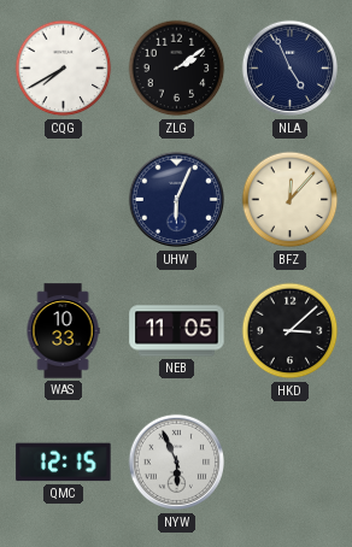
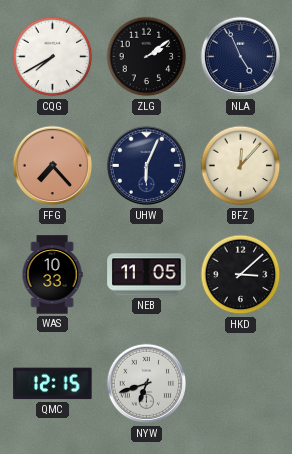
FFG: none -> 7:23
NYW: 5:56 -> 6:42
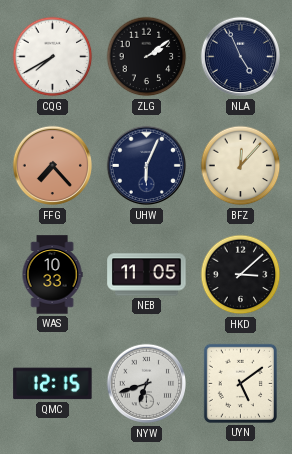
UYN: none -> 5:09
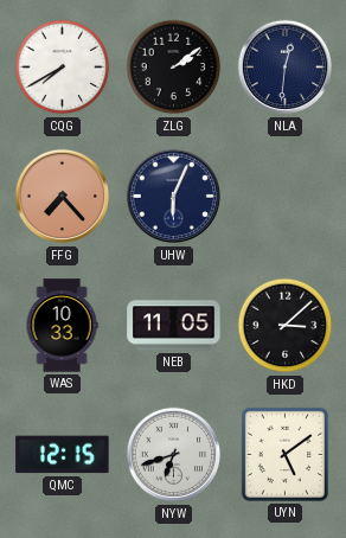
NLA: 4:56 -> 12:31
BFZ: 12:07 -> none
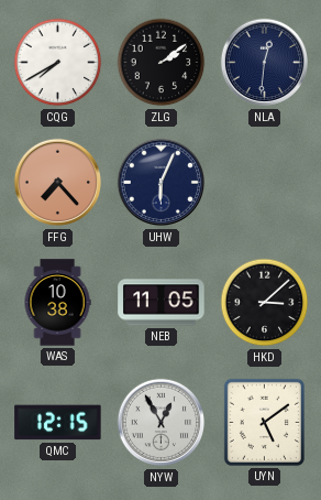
WAS: 10:33 -> 10:38
NYW: 6:42 -> 12:55
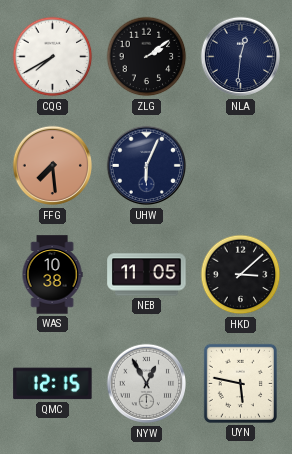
FFG: 7:23 -> 7:29
UYN: 5:09 -> 5:47
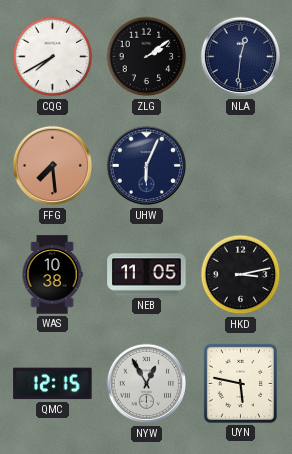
HKD: 3:08 -> 3:13
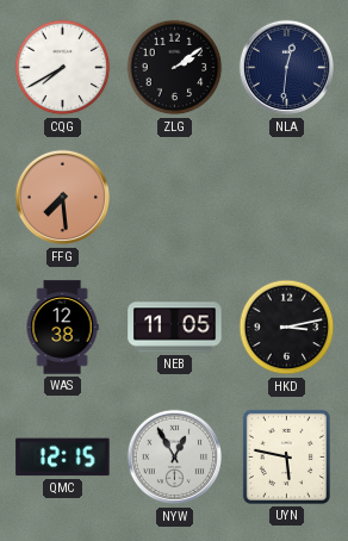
UHW: 6:04 -> none
WAS: 10:38 -> 12:38
